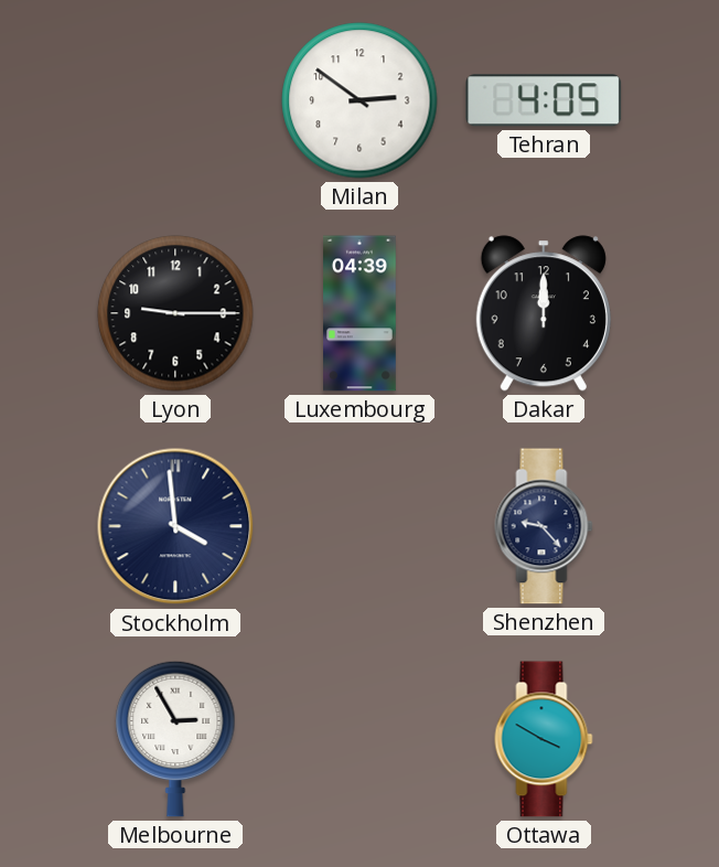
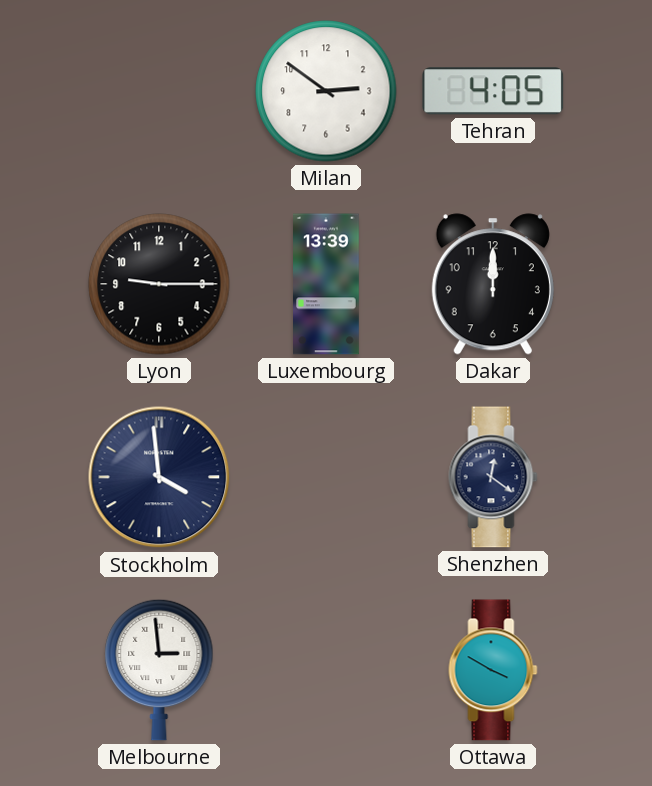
Luxembourg: 04:39 -> 13:39
Shenzhen: 9:23 -> 12:21
Melbourne: 2:55 -> 2:59
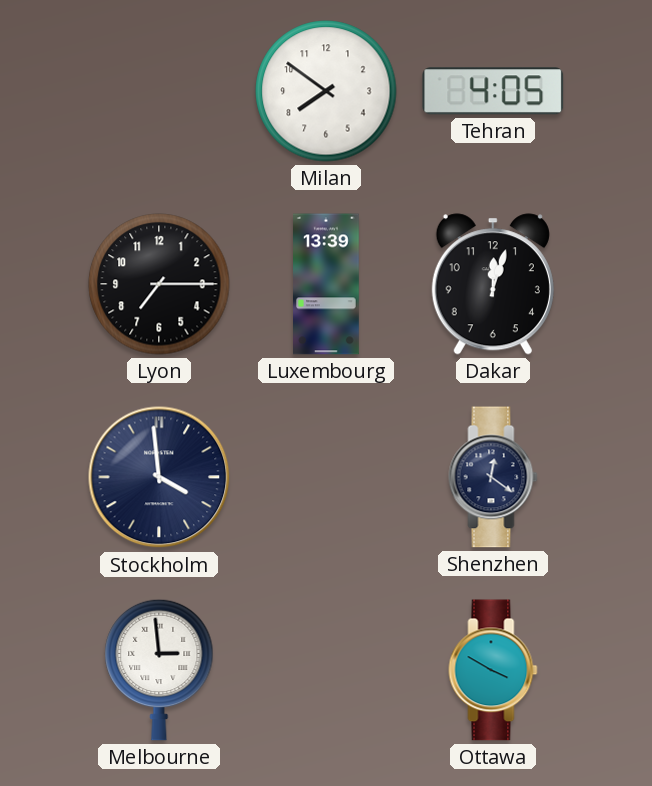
Milan: 2:51 -> 7:51
Lyon: 9:15 -> 7:15
Dakar: 12:00 -> 12:03
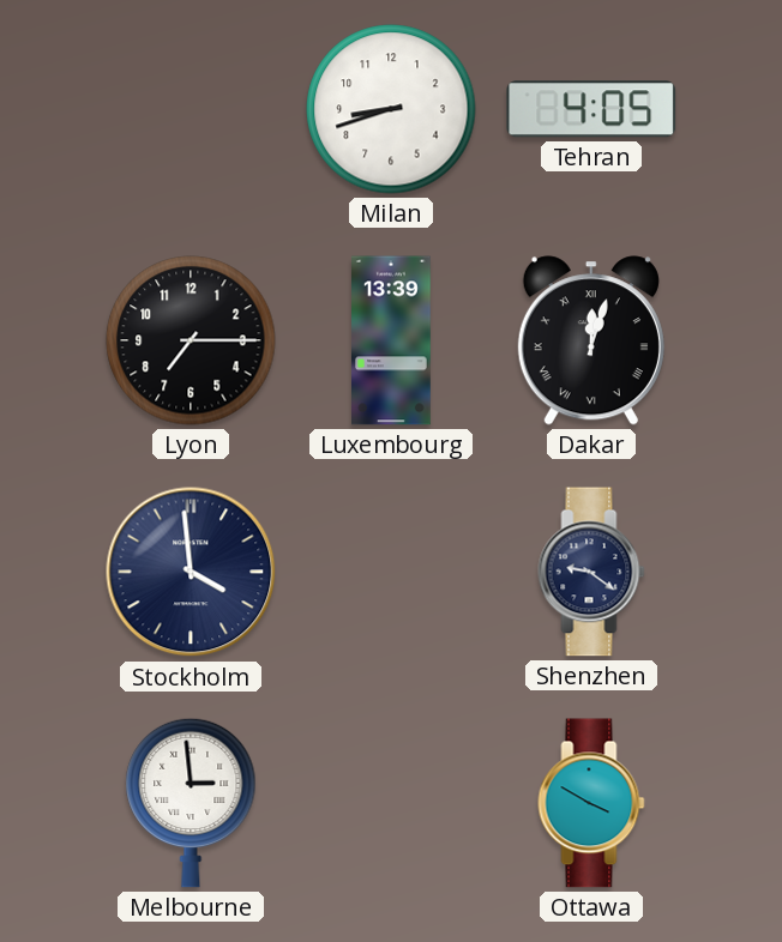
Milan: 7:51 -> 8:42
Dakar numerals: Arabic -> Roman
Shenzhen: 12:21 -> 9:21
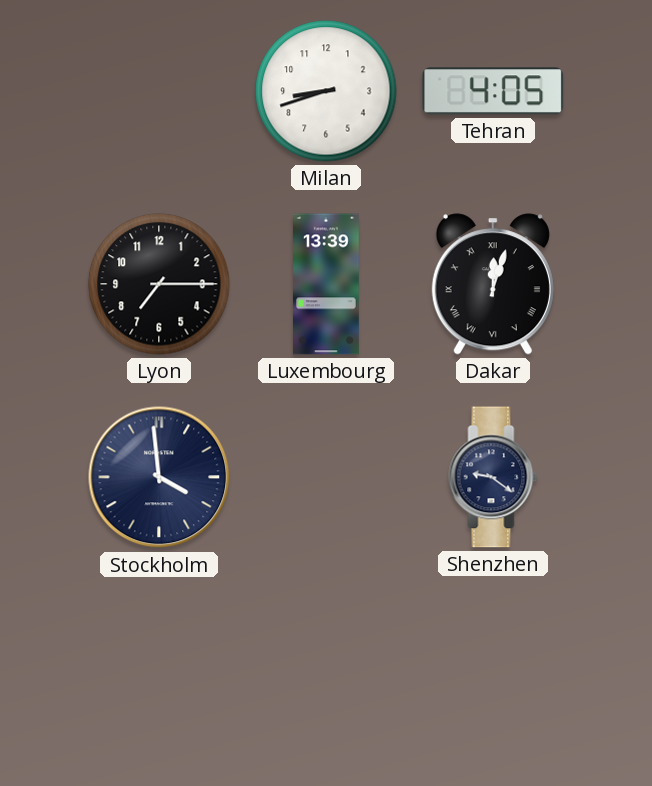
Melbourne: 2:59 -> none
Ottawa: 3:50 -> none
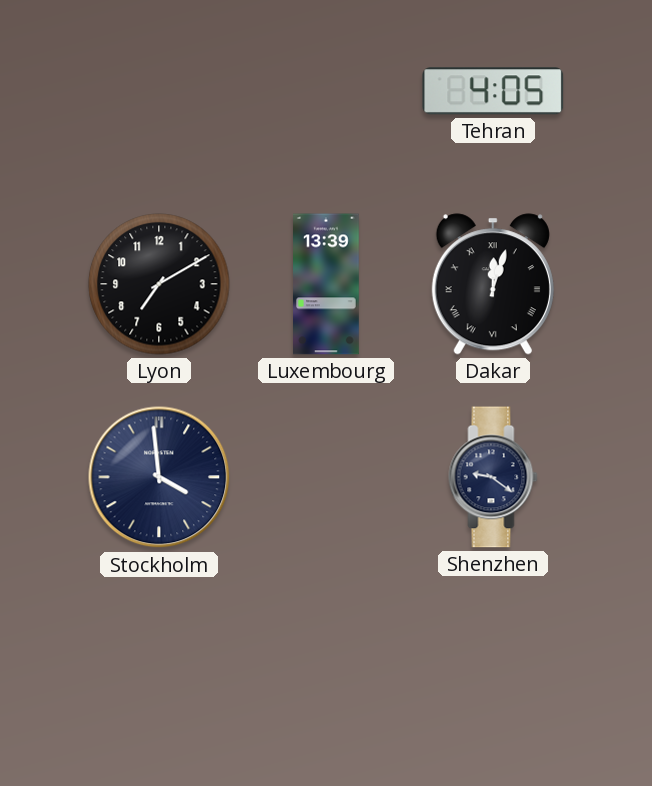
Milan: 8:42 -> none
Lyon: 7:15 -> 7:10
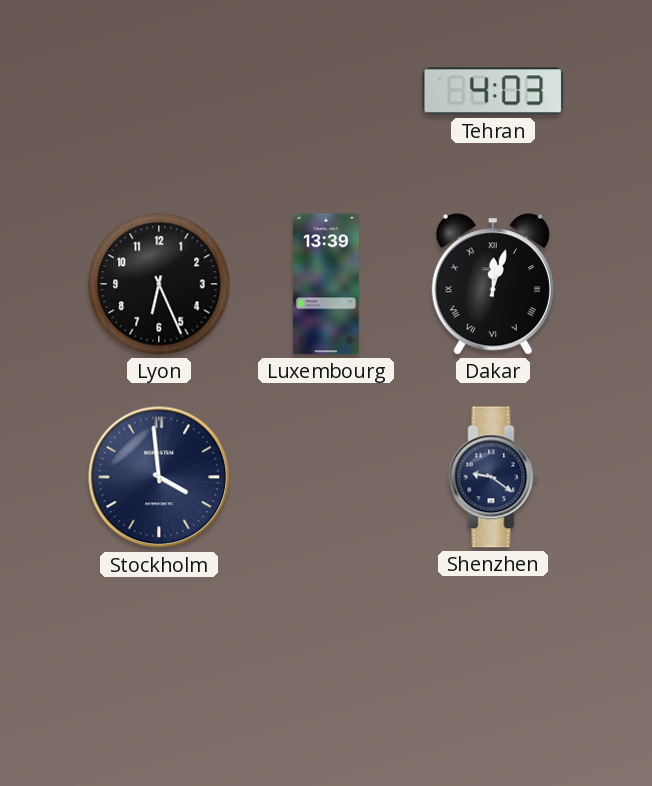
Tehran: 4:05 -> 4:03
Lyon: 7:10 -> 6:26
